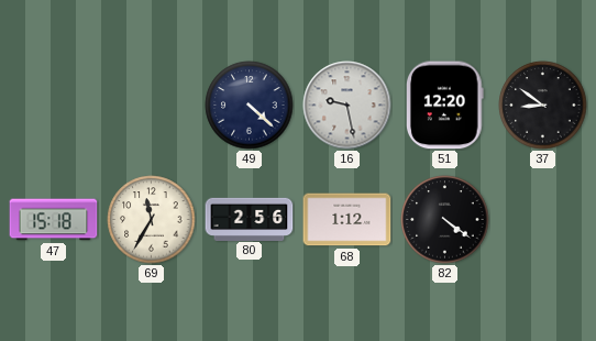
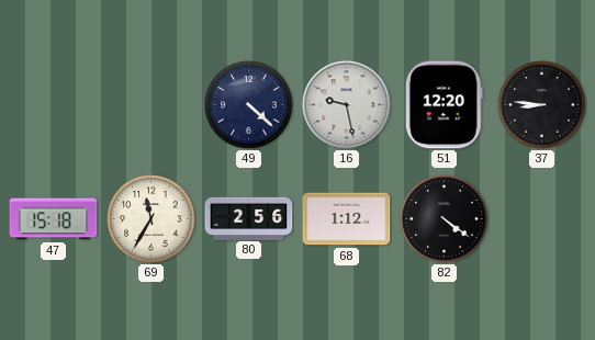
37: 8:51 -> 8:46
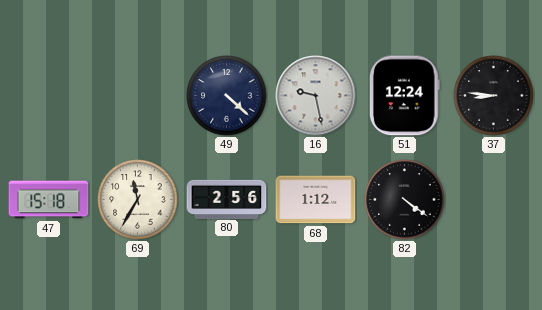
51: 12:20 -> 12:24
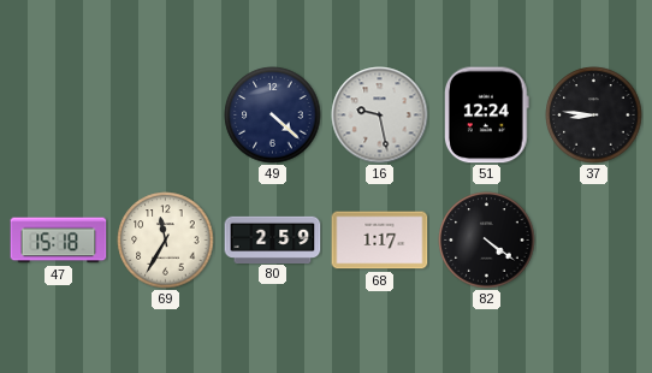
80: 2:56 -> 2:59
68: 1:12 -> 1:17
